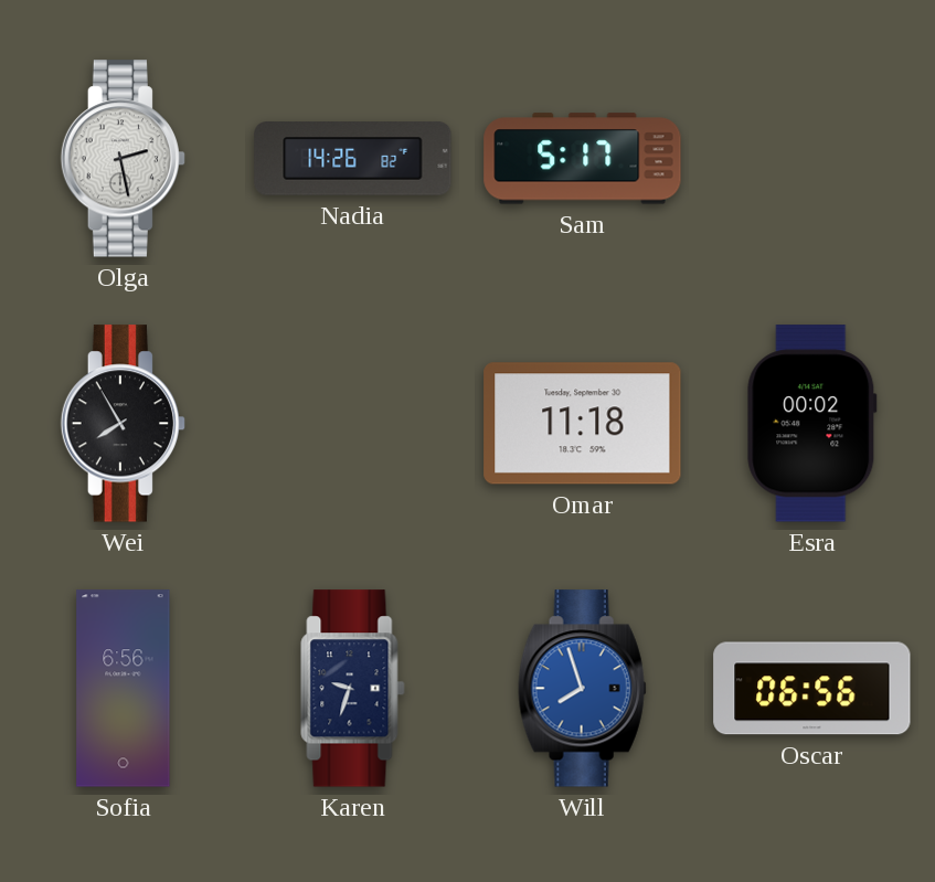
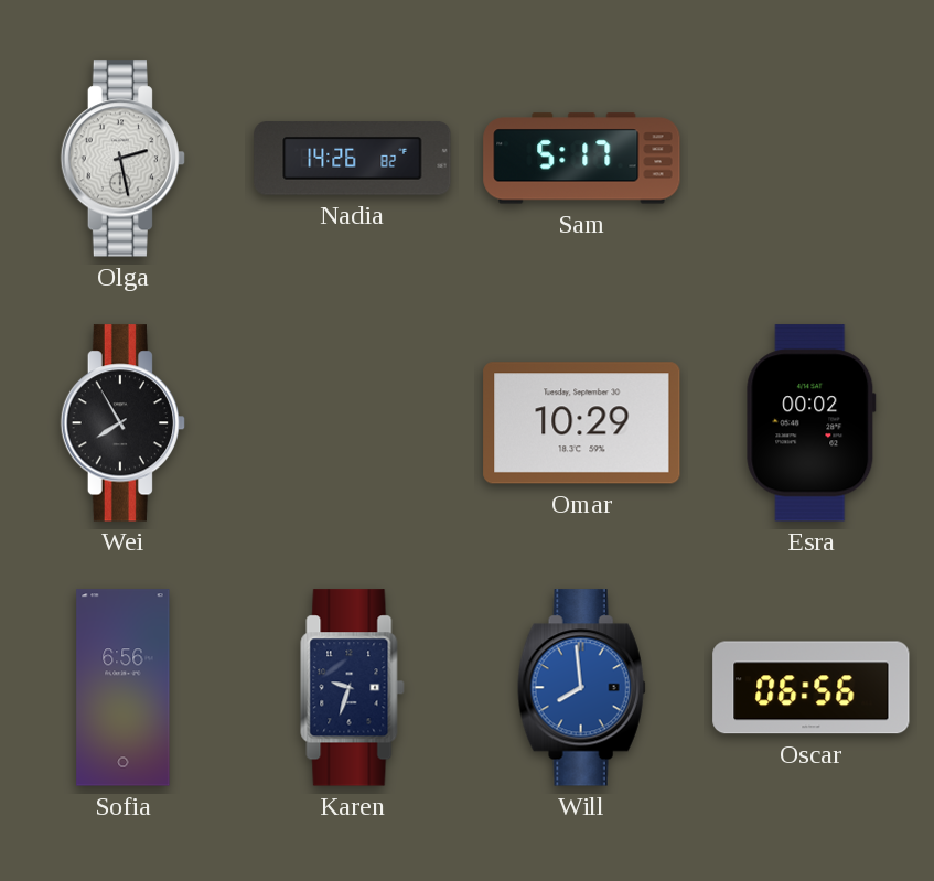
Omar: 11:18 -> 10:29
Will: 7:57 -> 7:59
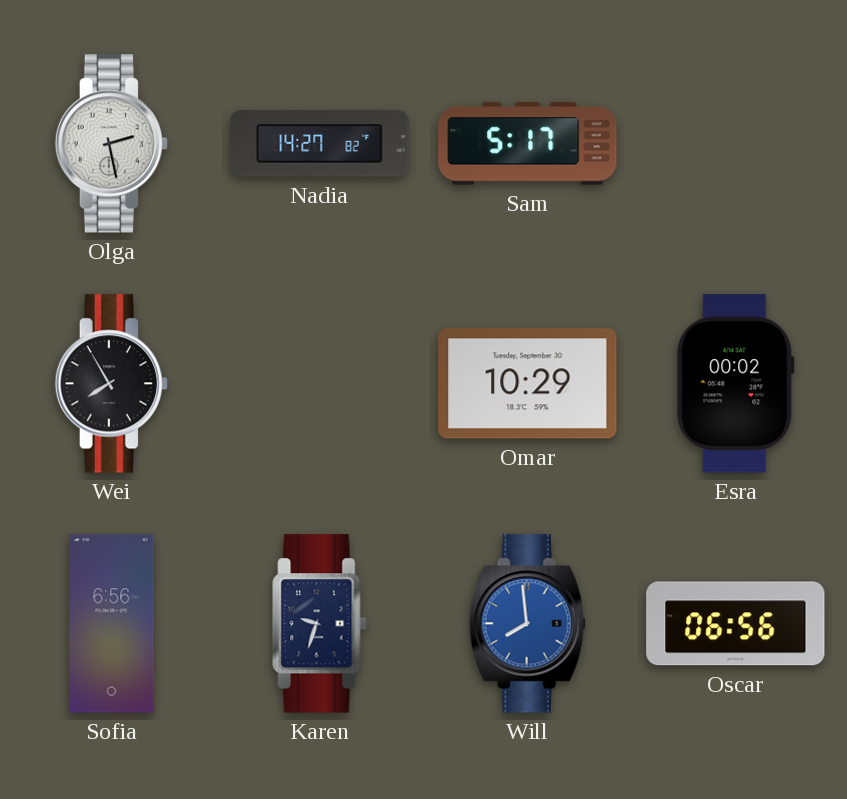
Nadia: 14:26 -> 14:27
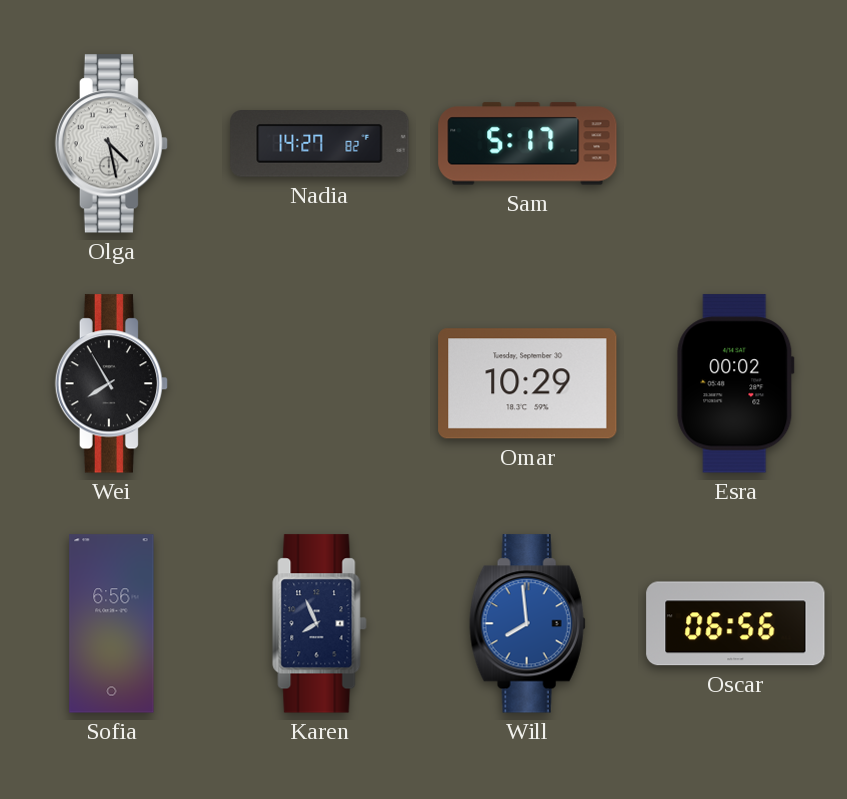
Olga: 2:28 -> 4:28
Karen: 9:33 -> 7:56
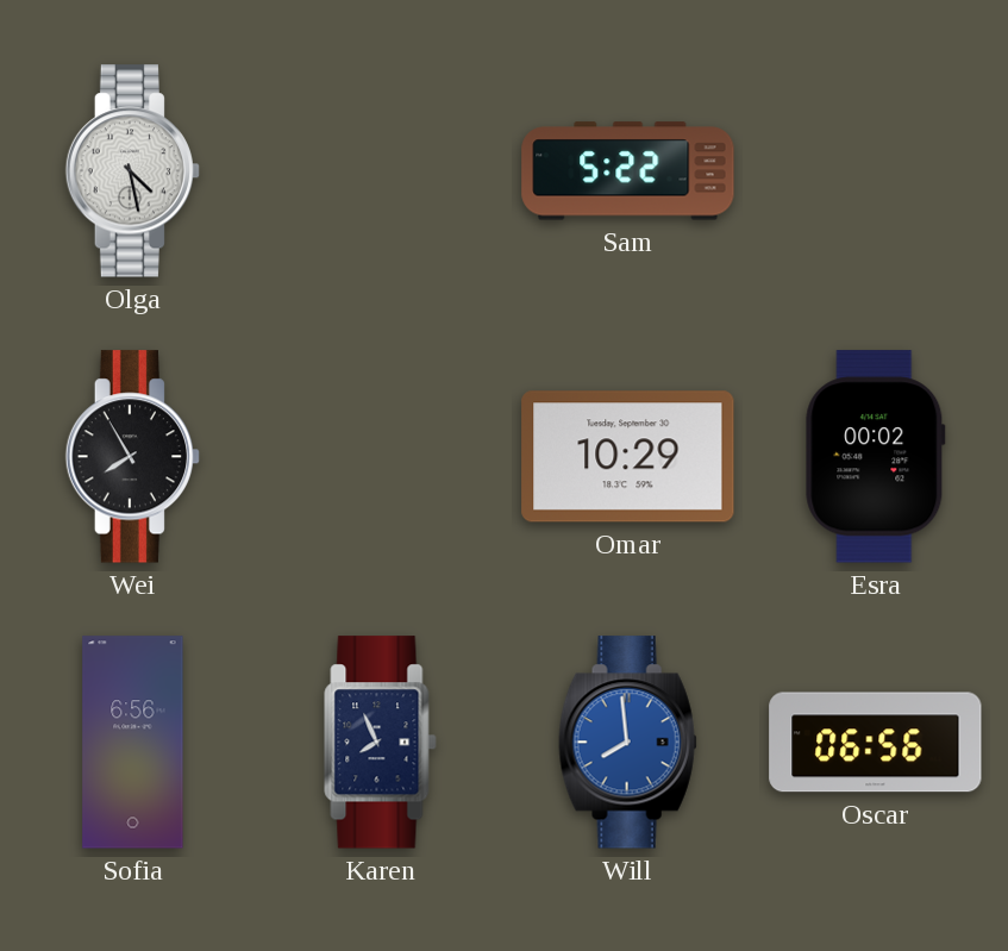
Nadia: 14:27 -> none
Sam: 5:17 -> 5:22
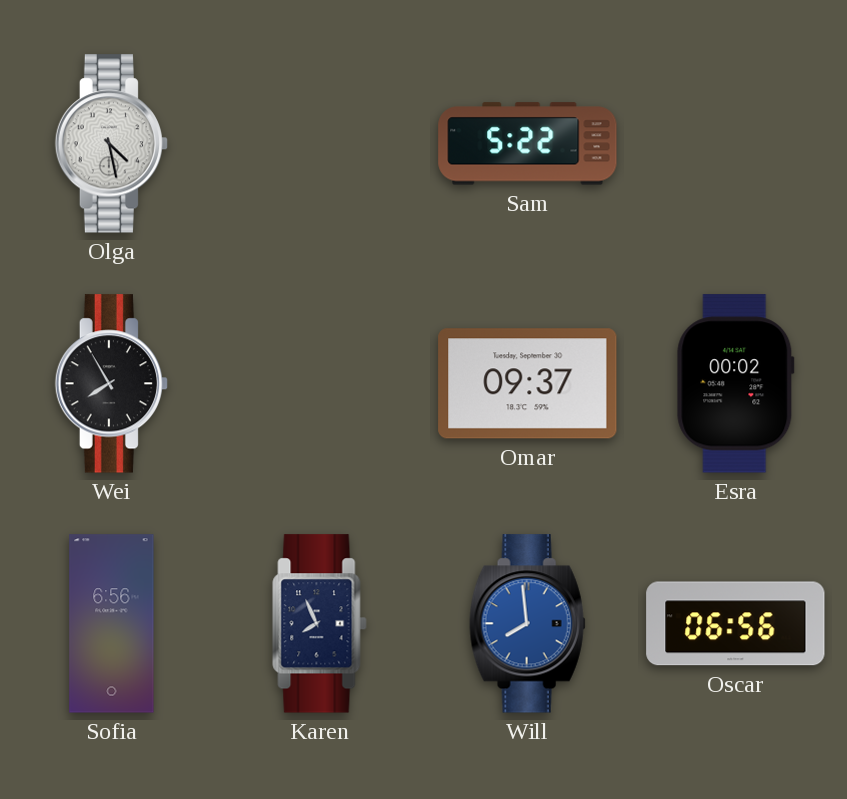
Omar: 10:29 -> 09:37
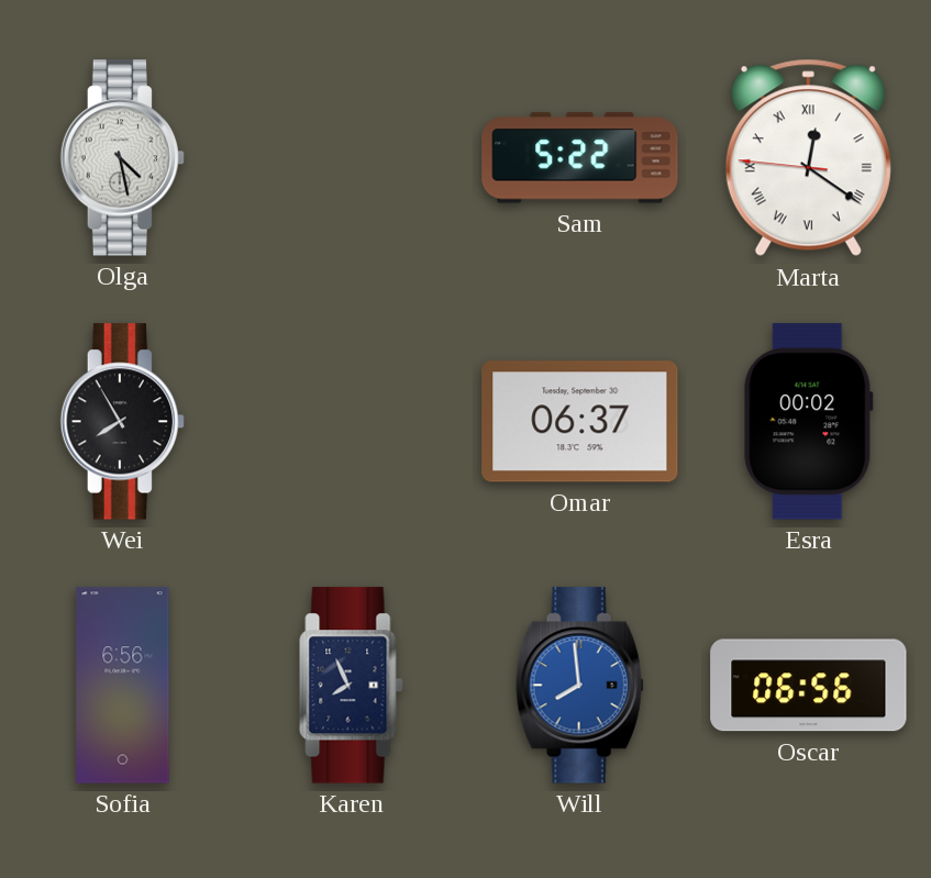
Marta: none -> 12:20
Omar: 09:37 -> 06:37
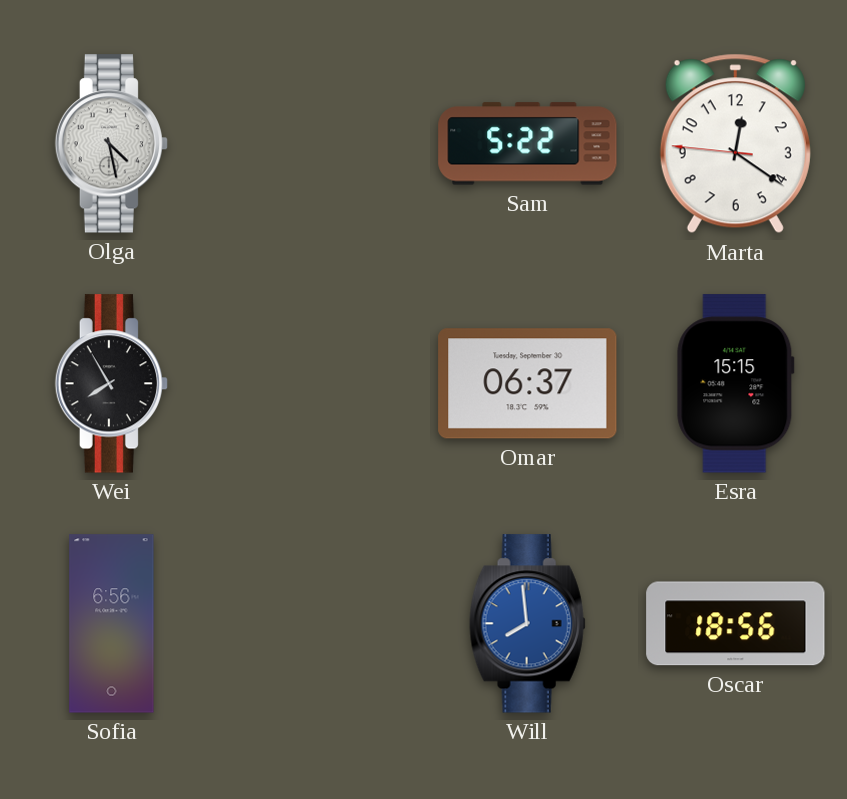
Marta numerals: Roman -> Arabic
Esra: 00:02 -> 15:15
Karen: 7:56 -> none
Oscar: 06:56 -> 18:56
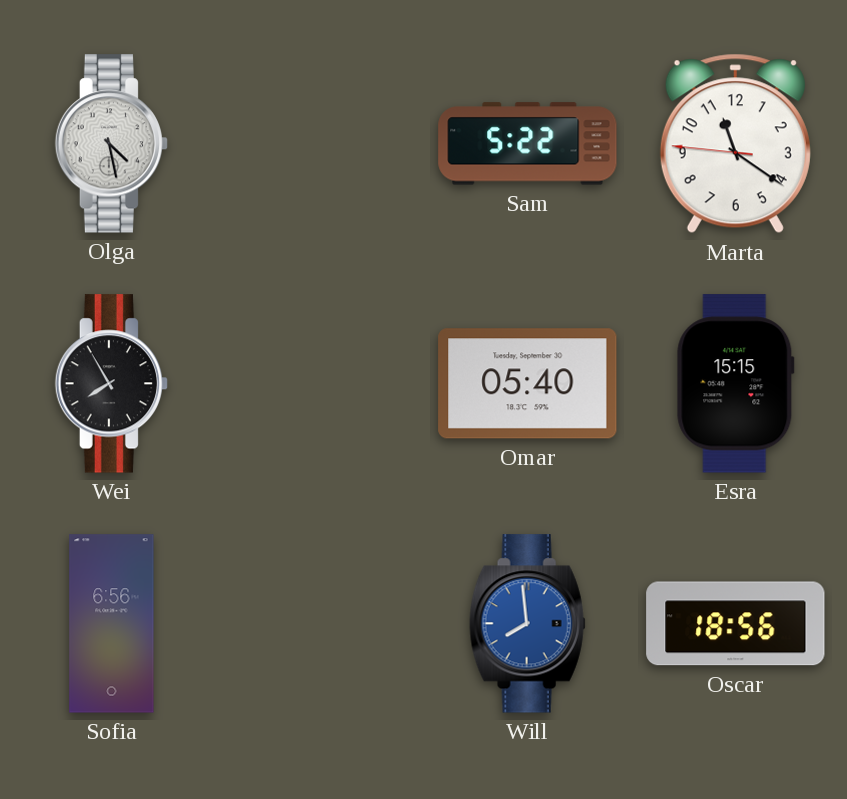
Marta: 12:20 -> 11:20
Omar: 06:37 -> 05:40
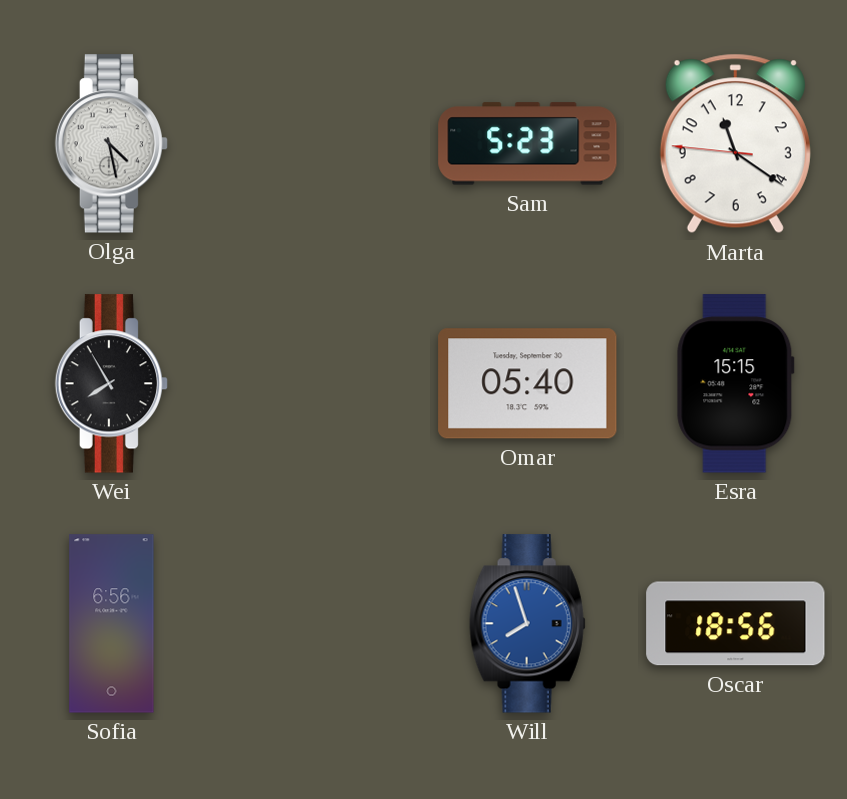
Sam: 5:22 -> 5:23
Will: 7:59 -> 7:57
